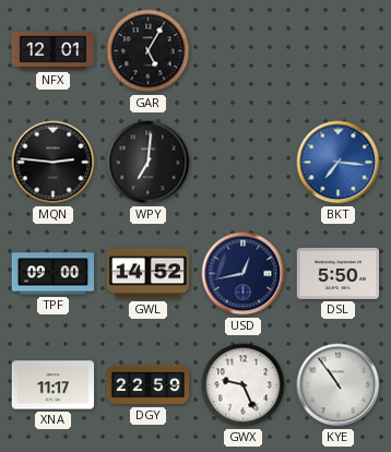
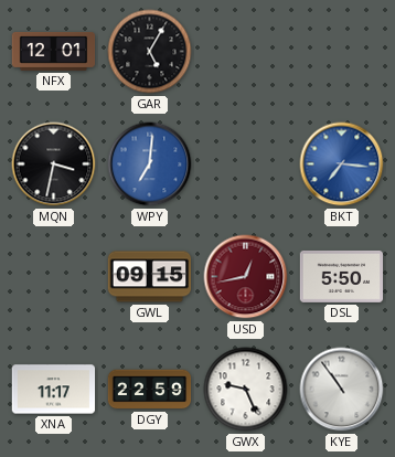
MQN: 2:46 -> 3:32
WPY dial: black -> blue
TPF: 09:00 -> none
GWL: 14:52 -> 09:15
USD dial: navy -> burgundy
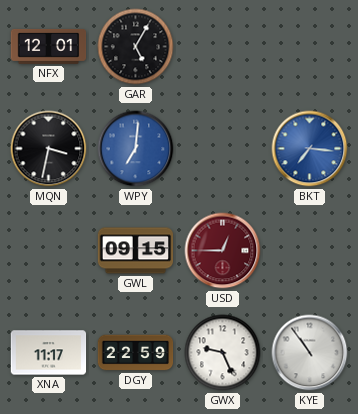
USD: 12:43 -> 12:45
DSL: 5:50 -> none
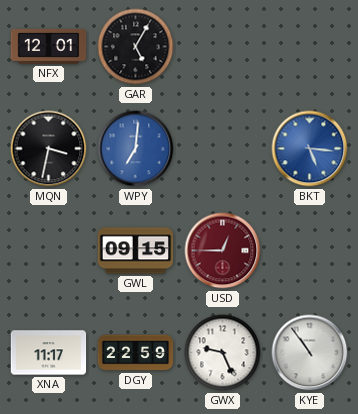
BKT: 7:16 -> 5:16
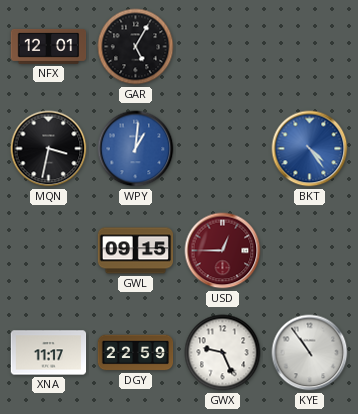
WPY: 7:01 -> 1:01
BKT: 5:16 -> 4:24
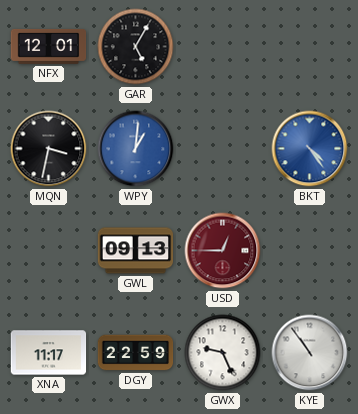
GWL: 09:15 -> 09:13
